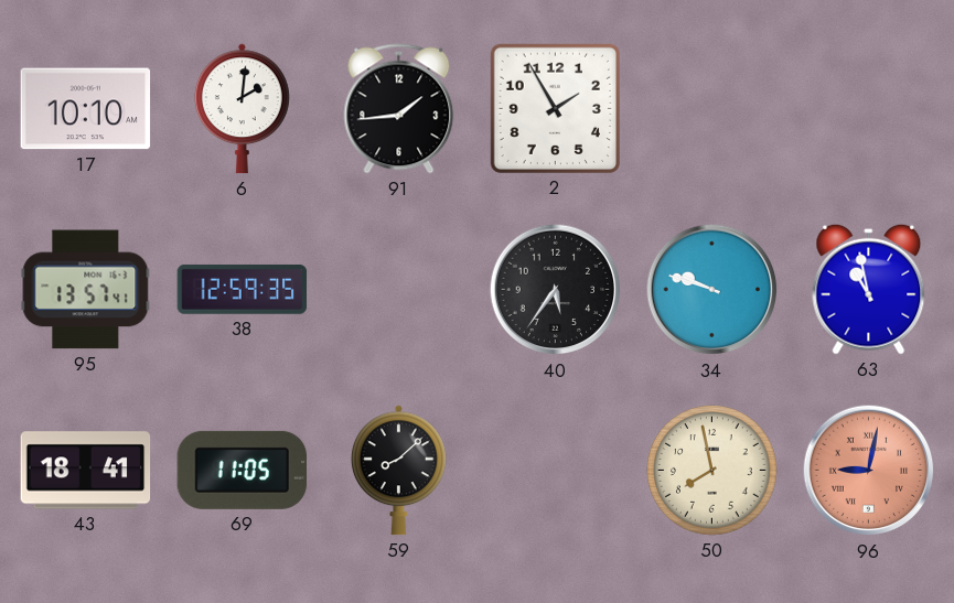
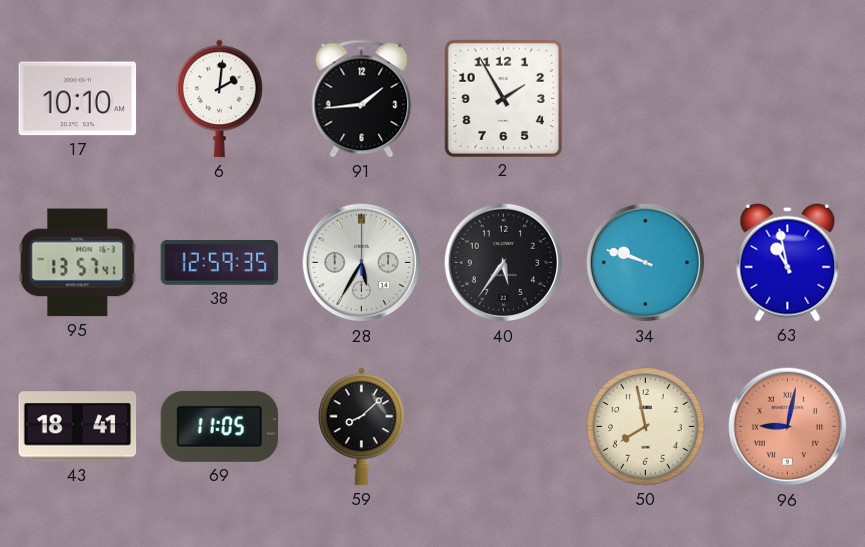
28: none -> 5:35
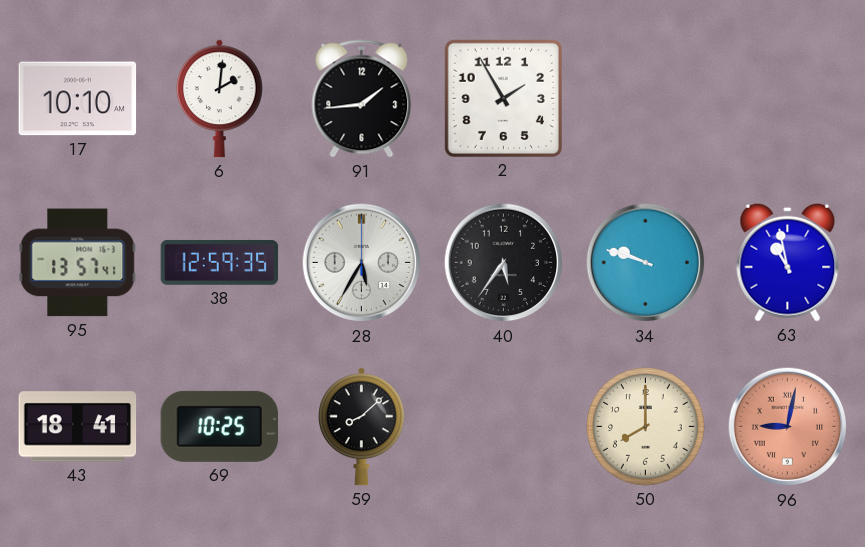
69: 11:05 -> 10:25
50: 7:58 -> 8:00
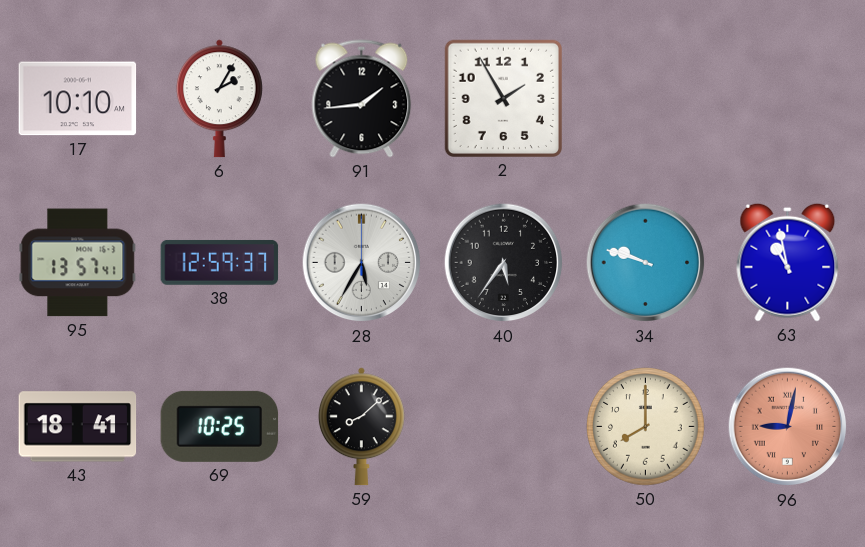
6: 2:01 -> 2:05
38: 12:59:35 -> 12:59:37
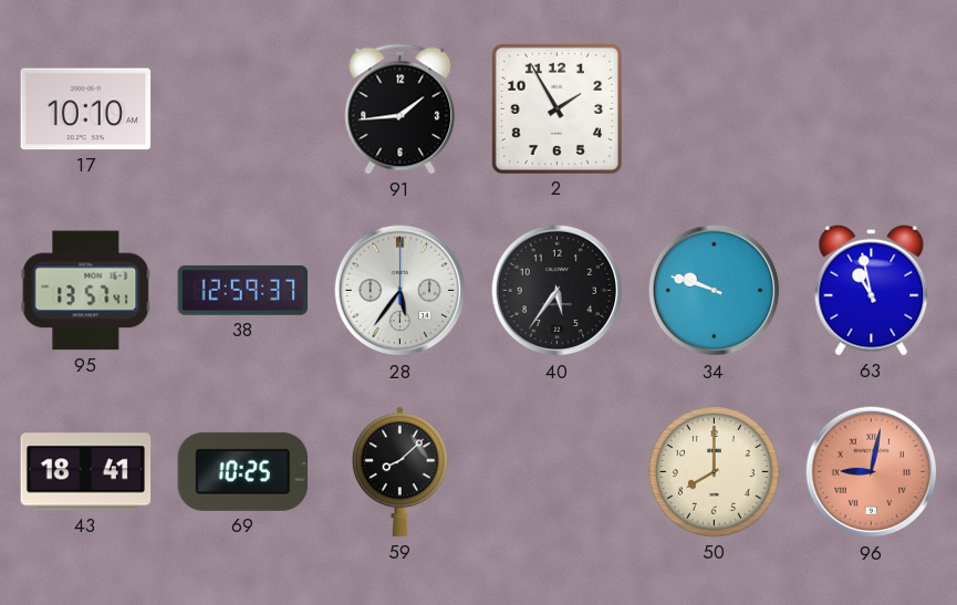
6: 2:05 -> none
28: 5:35 -> 5:36
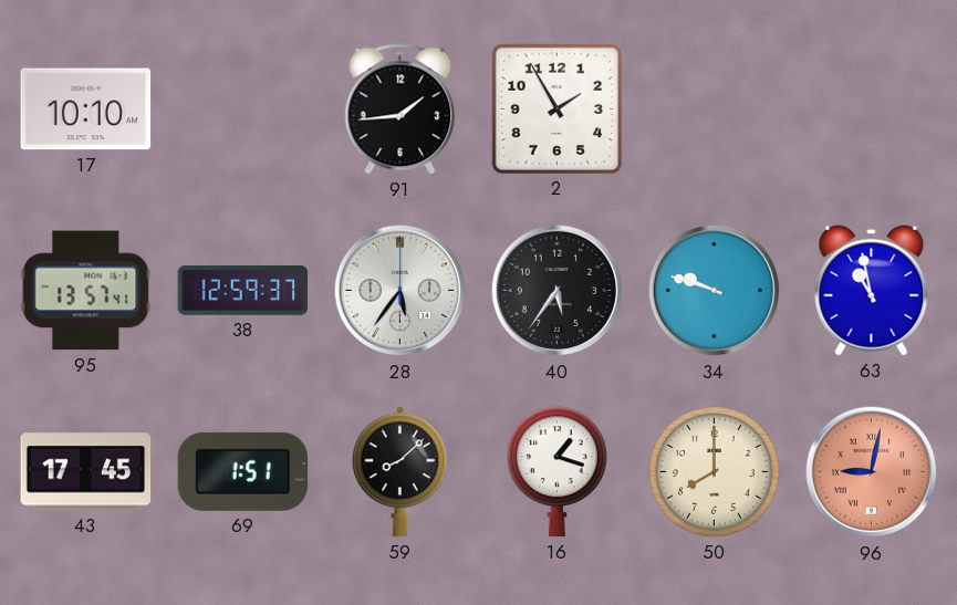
43: 18:41 -> 17:45
69: 10:25 -> 1:51
16: none -> 1:18
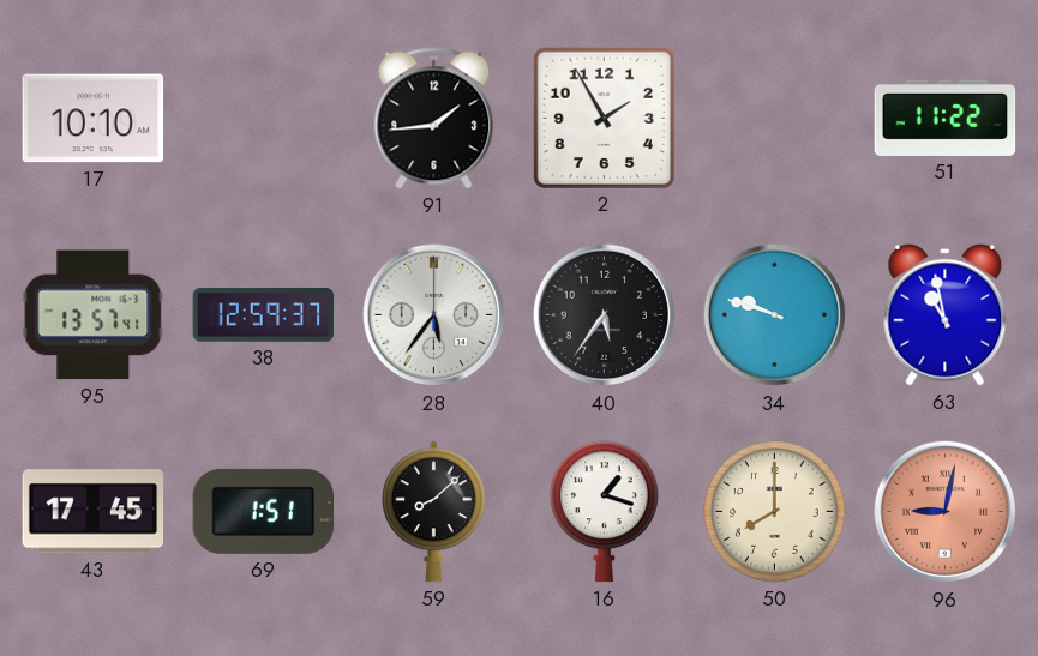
51: none -> 11:22
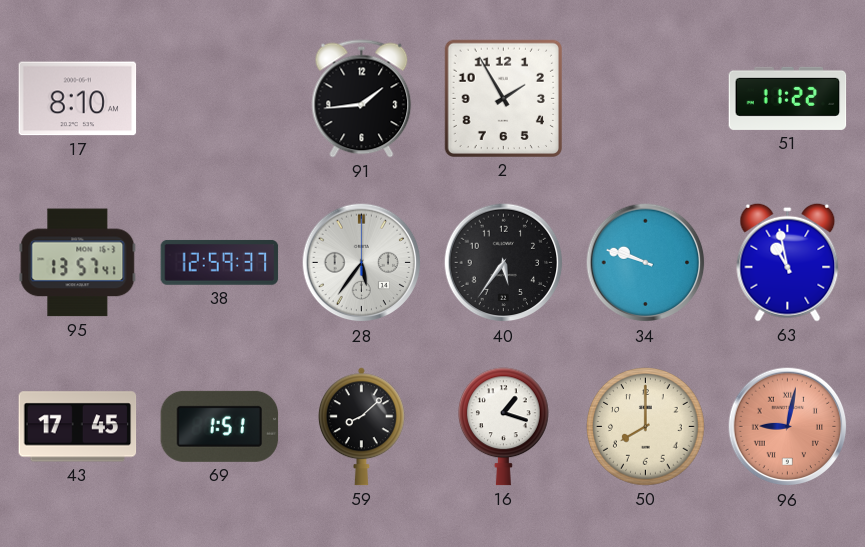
17: 10:10 -> 8:10
